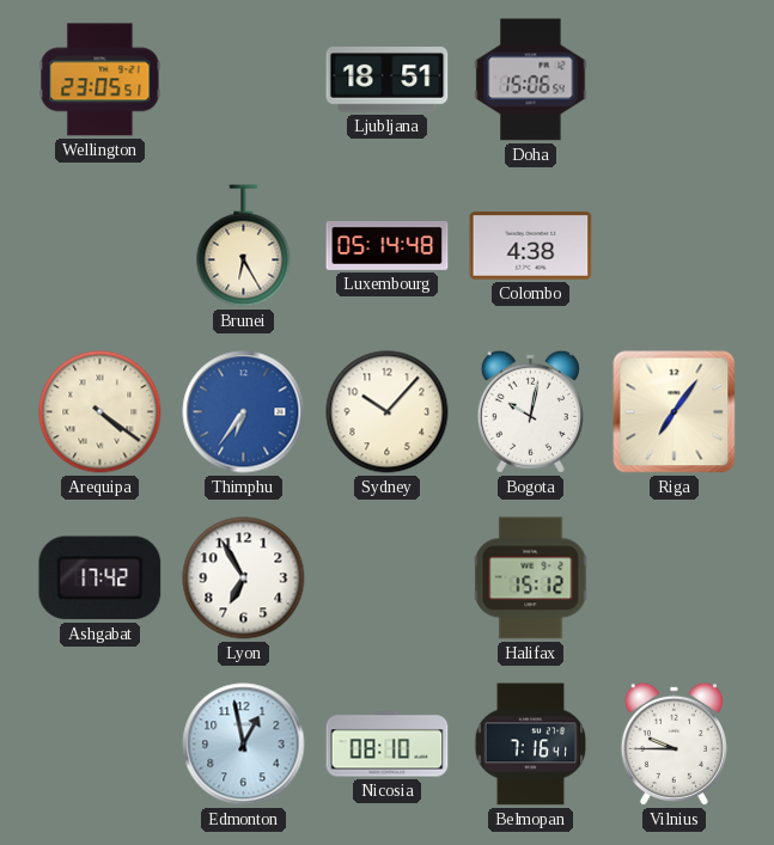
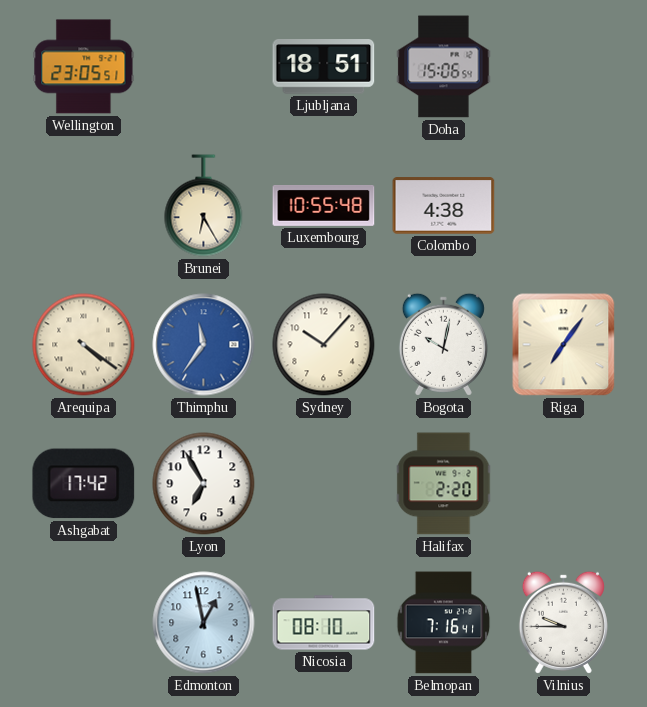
Luxembourg: 05:14 -> 10:55
Thimphu: 6:36 -> 11:36
Halifax: 15:12 -> 2:20
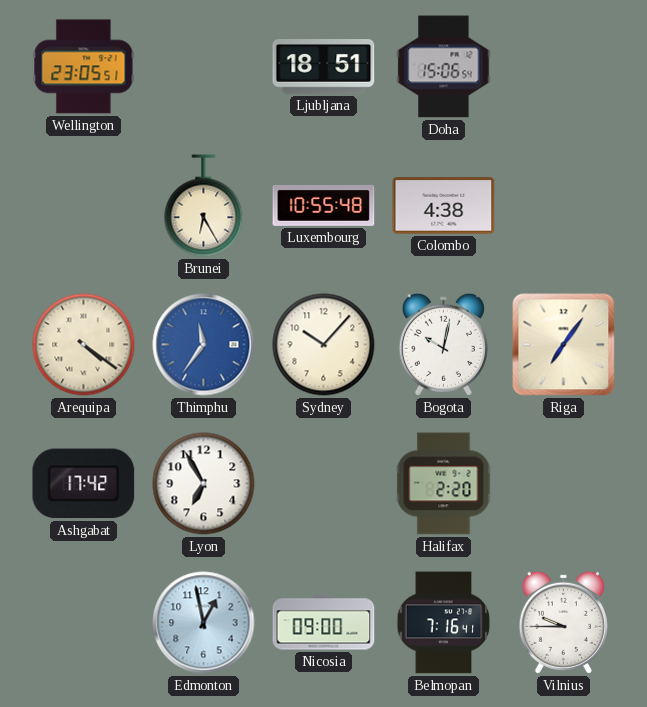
Nicosia: 08:10 -> 09:00
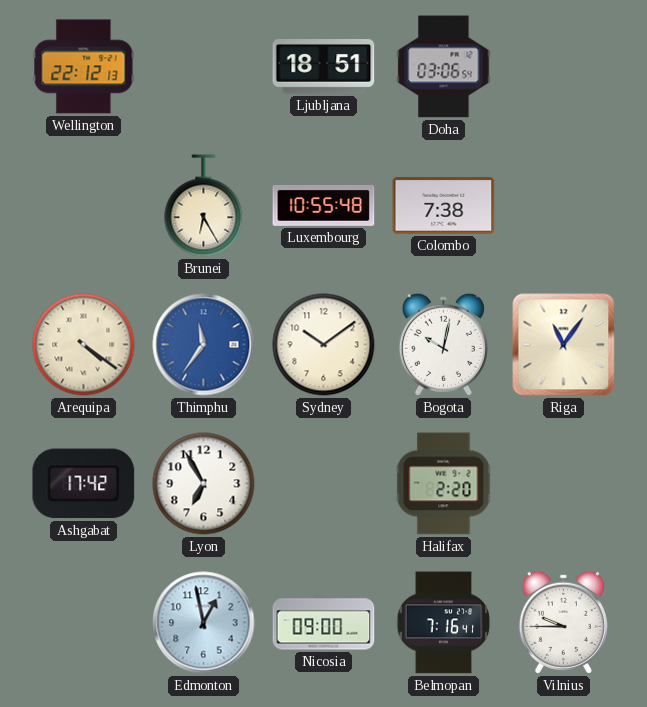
Wellington: 23:05 -> 22:12
Doha: 15:06 -> 03:06
Colombo: 4:38 -> 7:38
Sydney: 10:07 -> 10:09
Riga: 7:06 -> 11:06
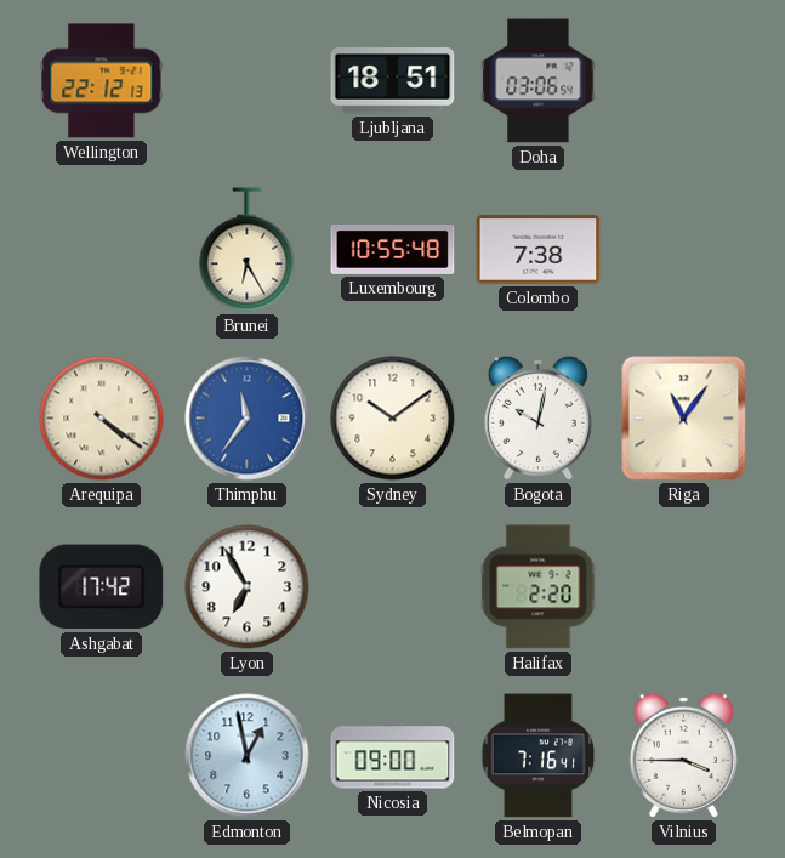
Vilnius: 9:45 -> 3:45
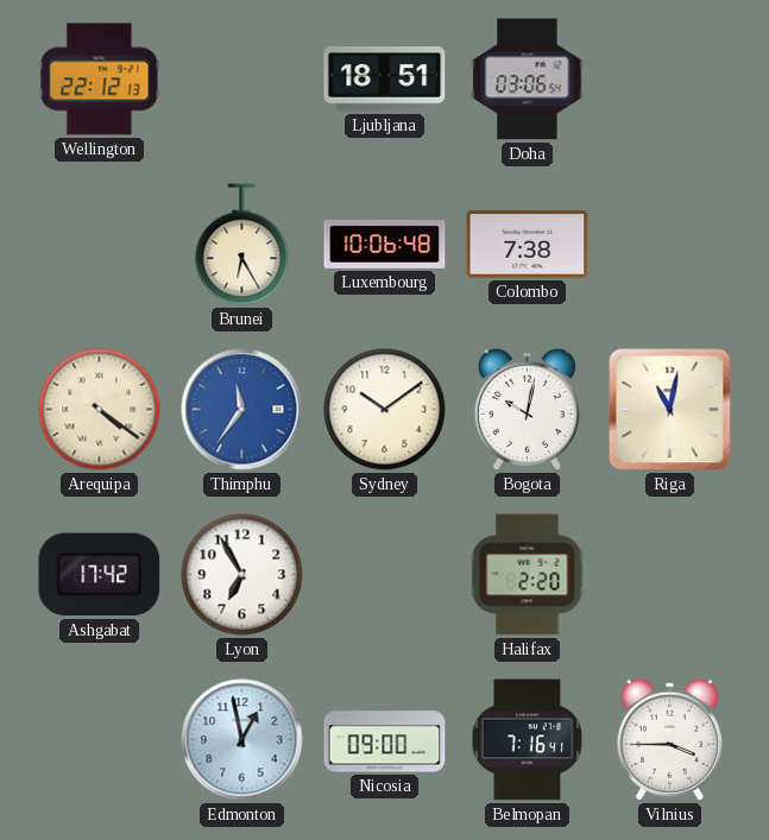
Luxembourg: 10:55 -> 10:06
Riga: 11:06 -> 11:02
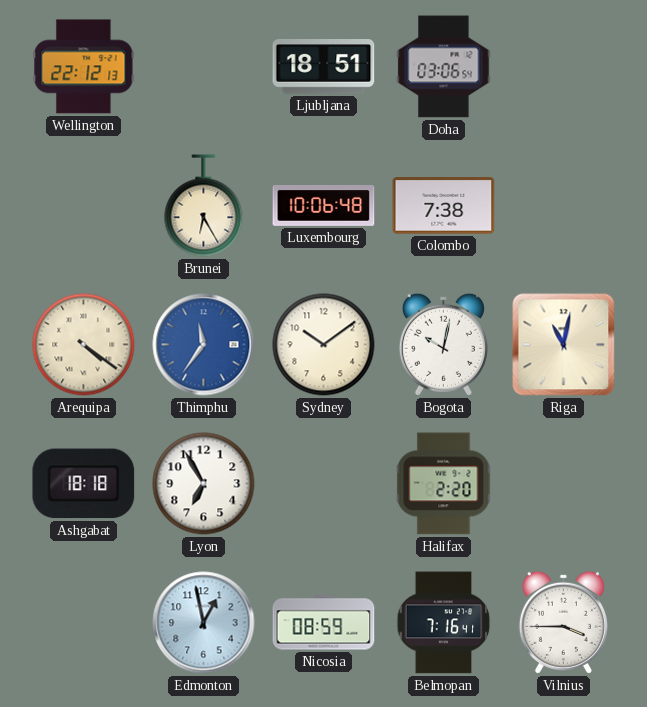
Ashgabat: 17:42 -> 18:18
Nicosia: 09:00 -> 08:59
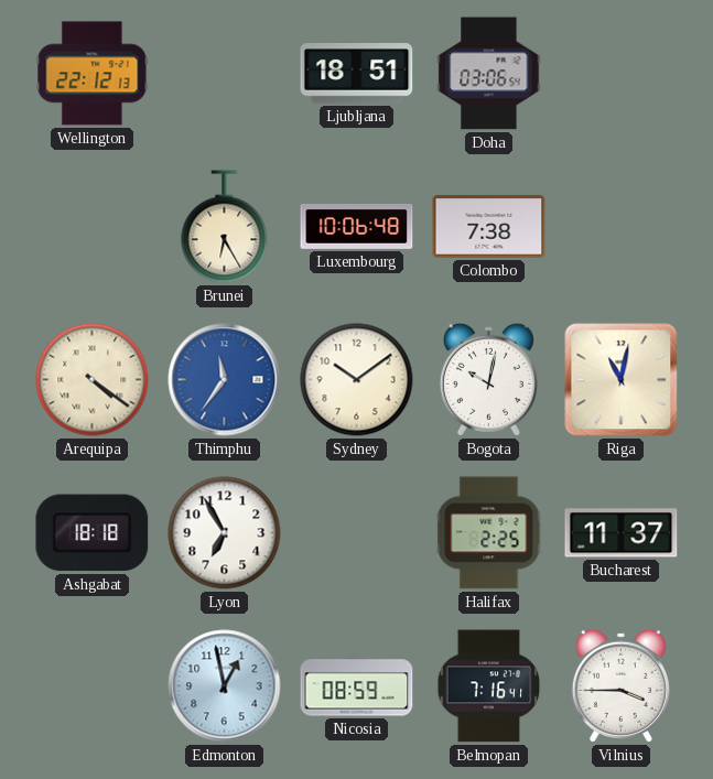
Halifax: 2:20 -> 2:25
Bucharest: none -> 11:37
